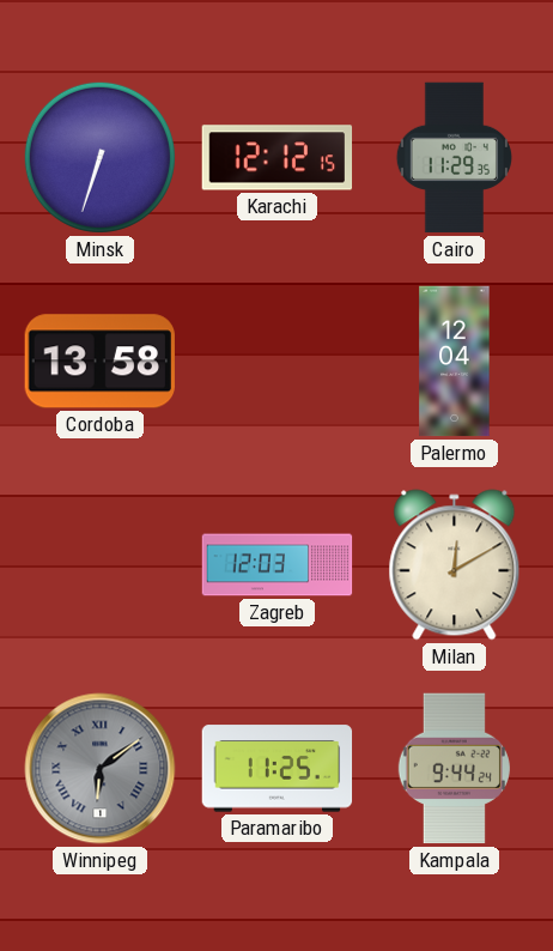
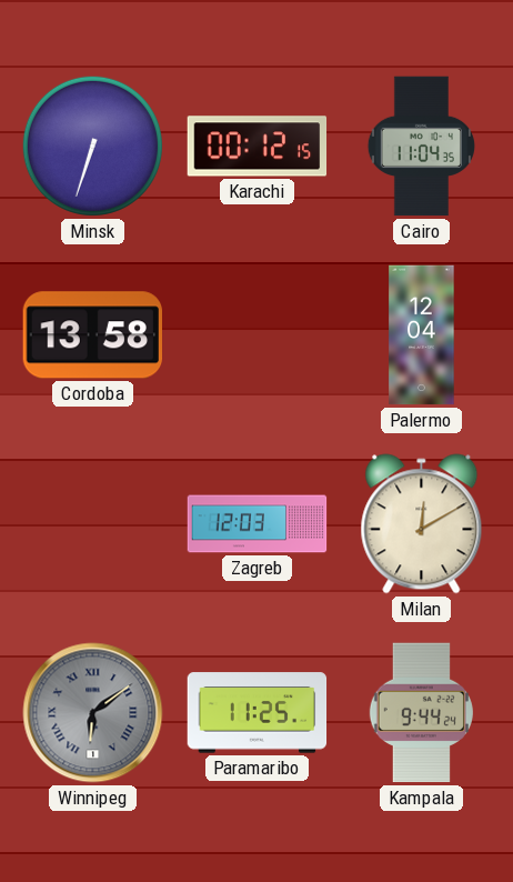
Karachi: 12:12 -> 00:12
Cairo: 11:29 -> 11:04
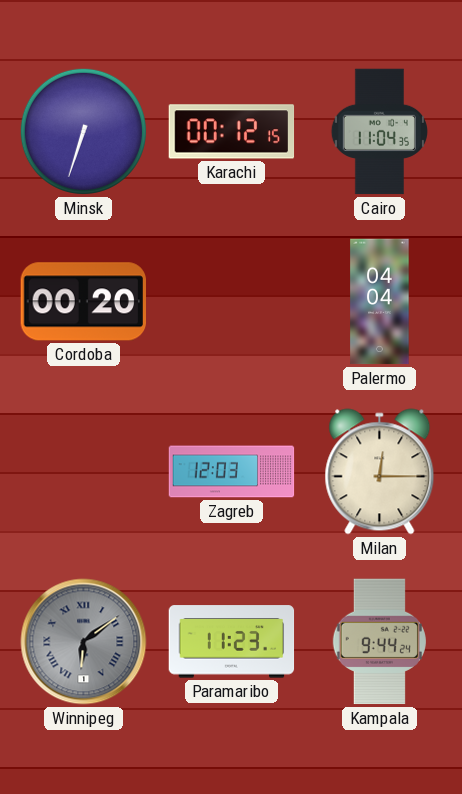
Cordoba: 13:58 -> 00:20
Palermo: 12:04 -> 04:04
Milan: 12:10 -> 12:15
Paramaribo: 11:25 -> 11:23
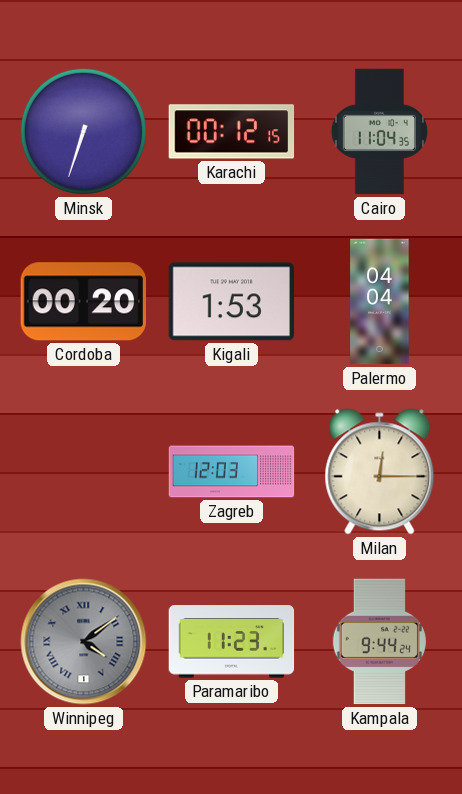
Kigali: none -> 1:53
Winnipeg: 6:09 -> 4:09
